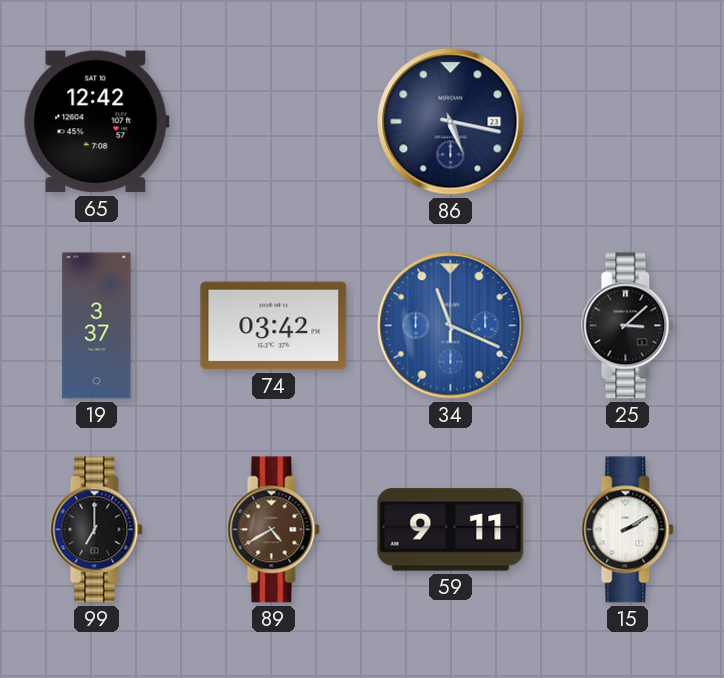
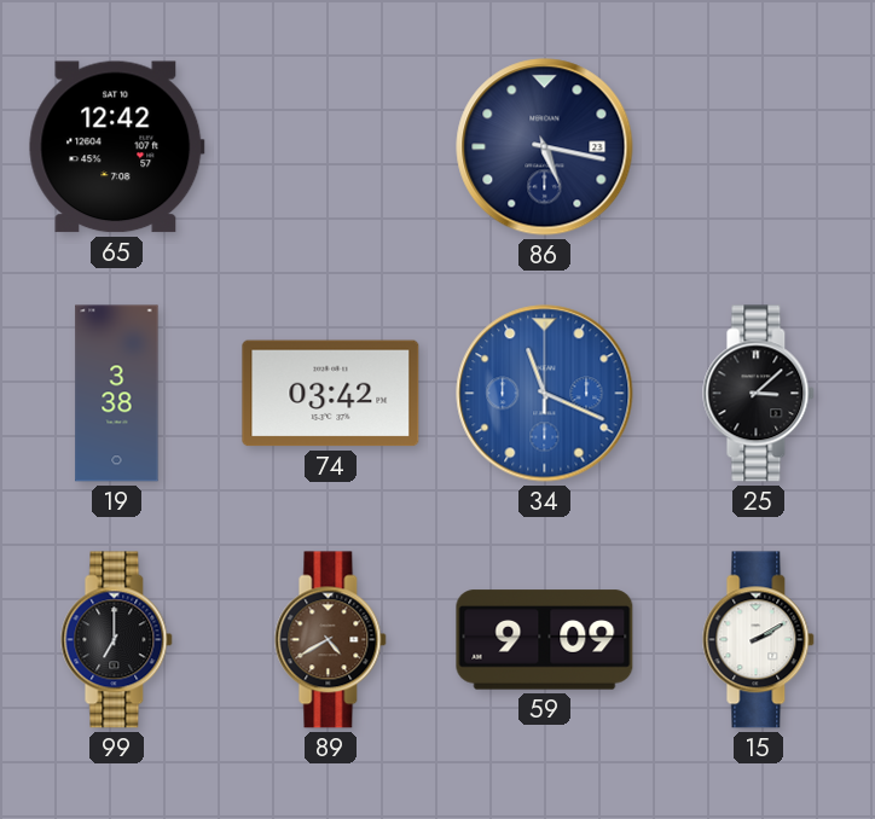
19: 3:37 -> 3:38
59: 9:11 -> 9:09
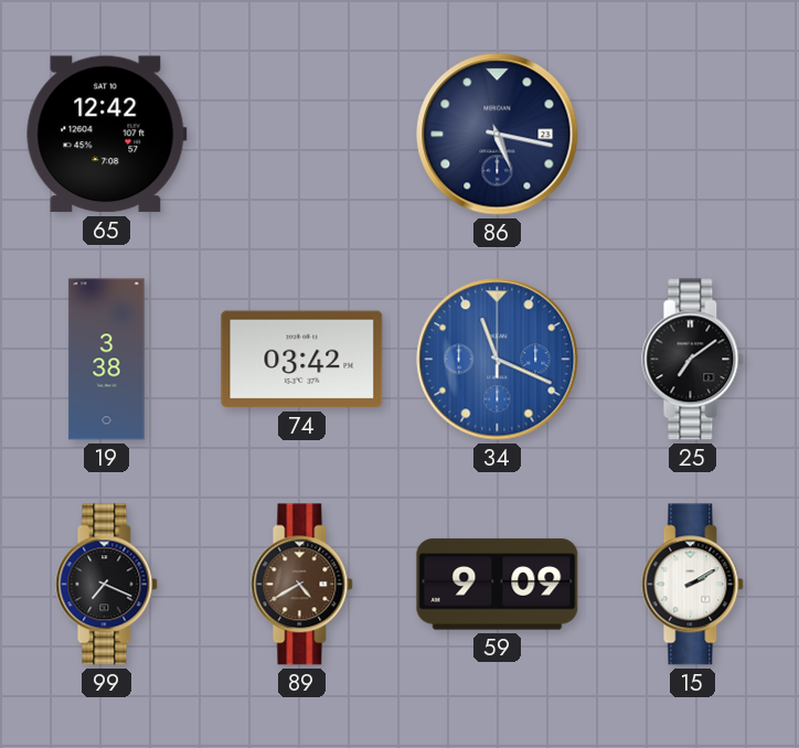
25: 3:08 -> 7:09
99: 7:00 -> 7:19
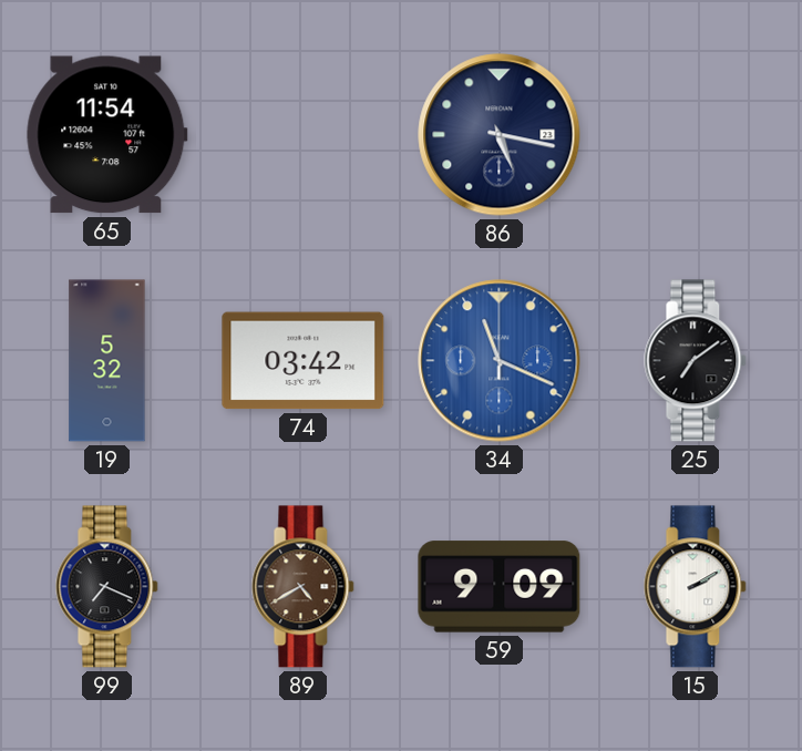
65: 12:42 -> 11:54
19: 3:38 -> 5:32
